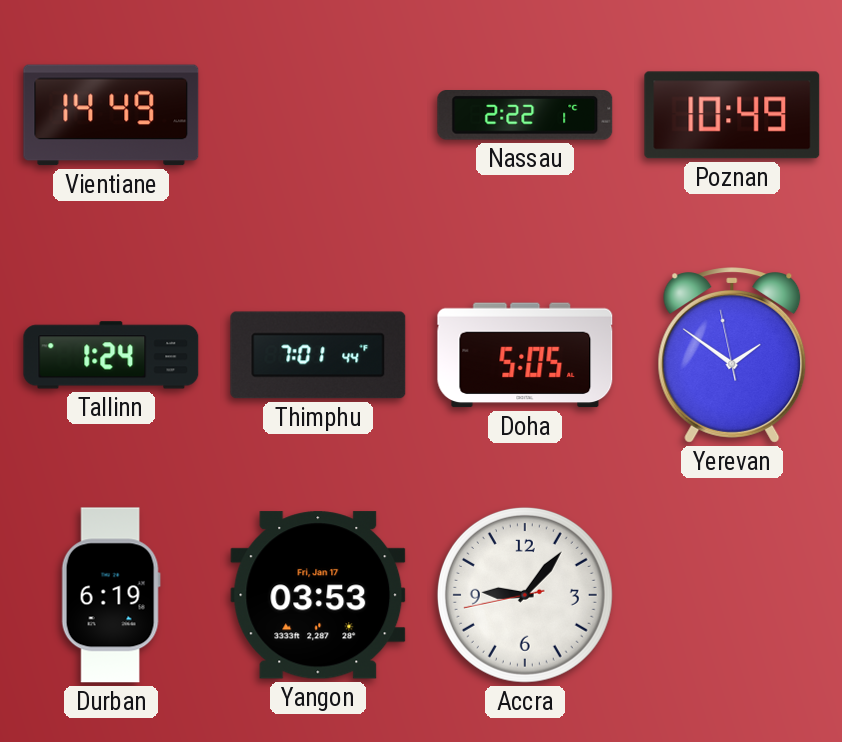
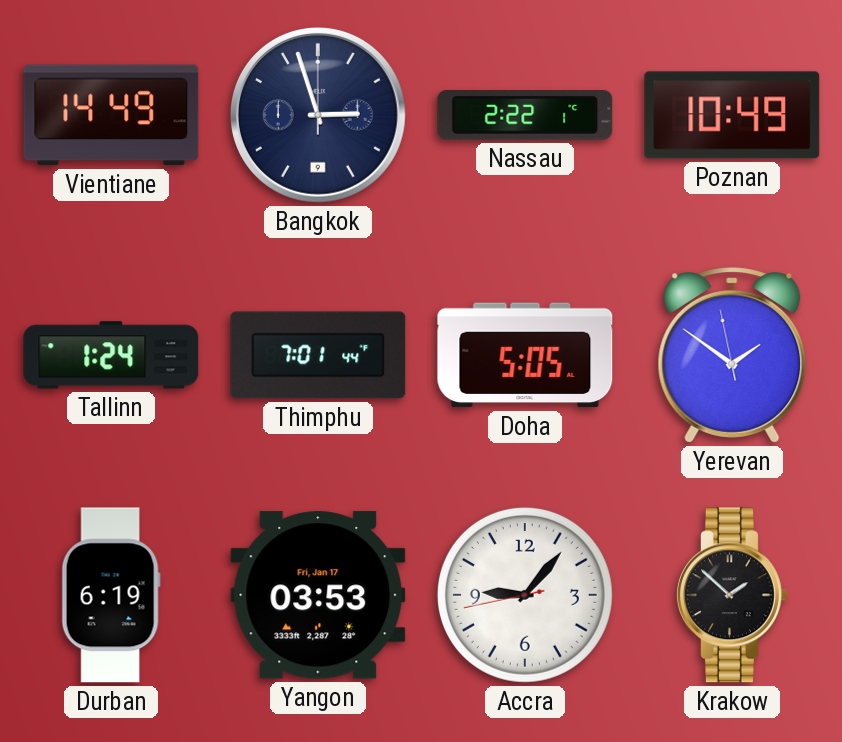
Bangkok: none -> 2:57
Krakow: none -> 1:52
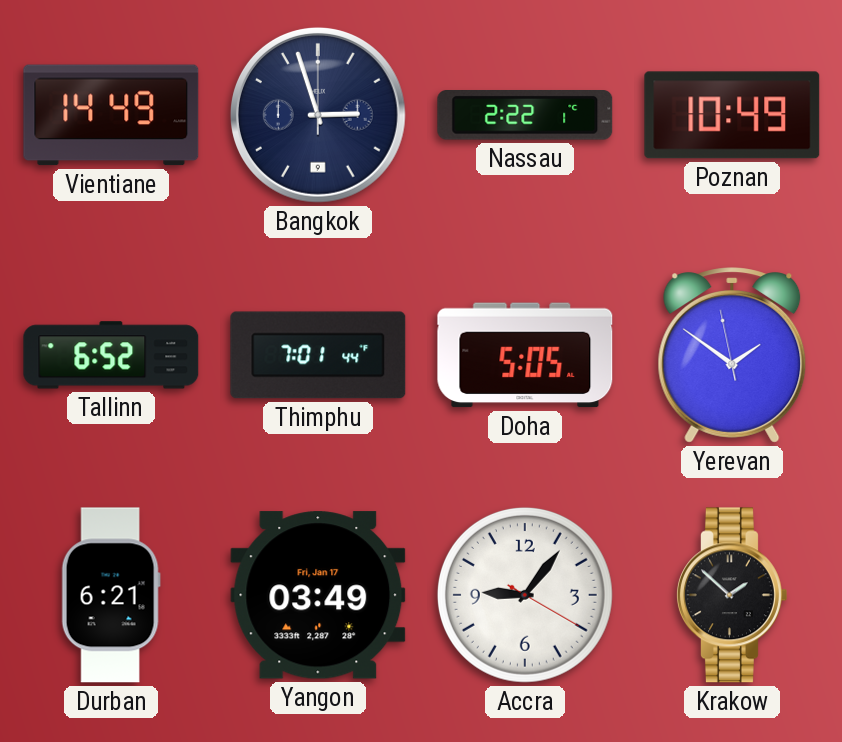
Tallinn: 1:24 -> 6:52
Durban: 6:19 -> 6:21
Yangon: 03:53 -> 03:49
Accra: 9:06:43 -> 9:06:20
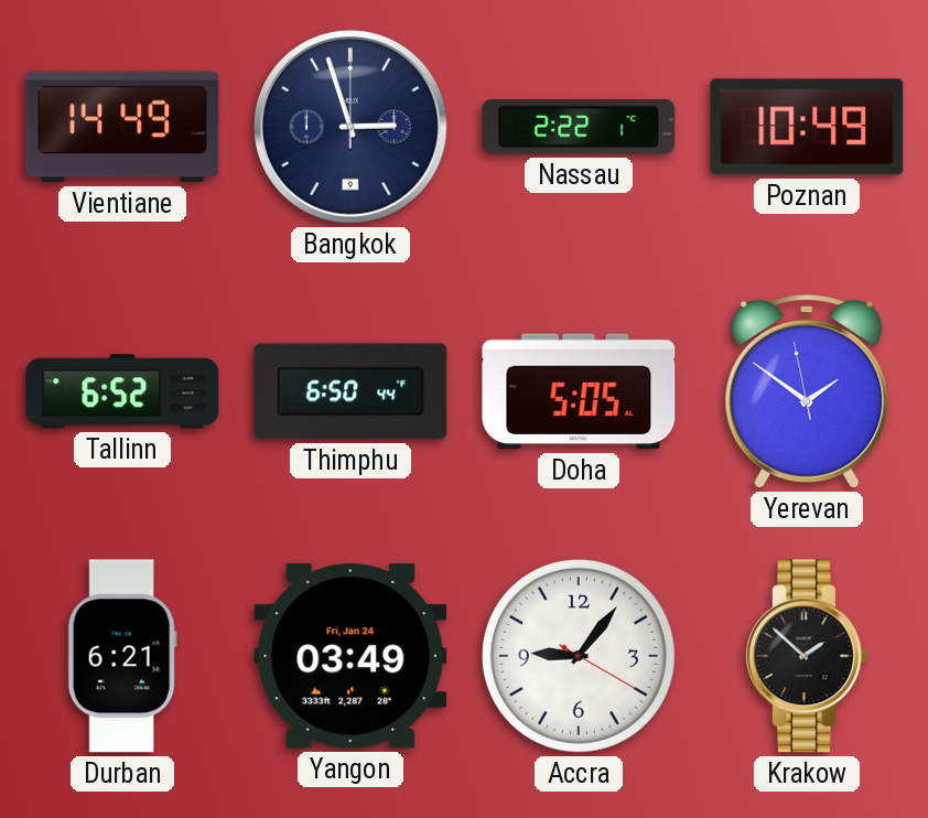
Thimphu: 7:01 -> 6:50
Yangon date: Fri, Jan 17 -> Fri, Jan 24
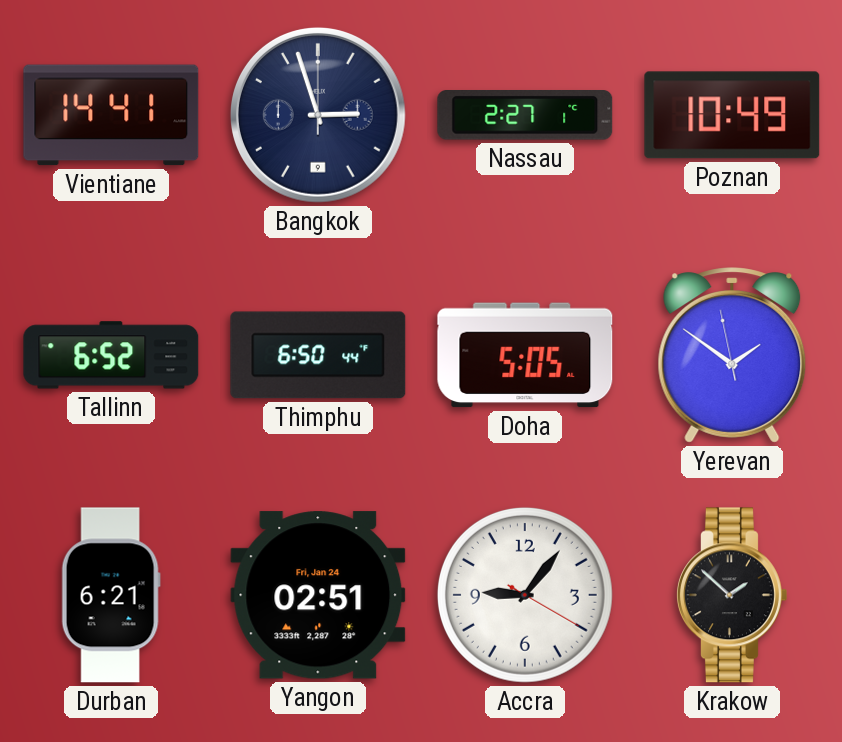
Vientiane: 14:49 -> 14:41
Nassau: 2:22 -> 2:27
Yangon: 03:49 -> 02:51
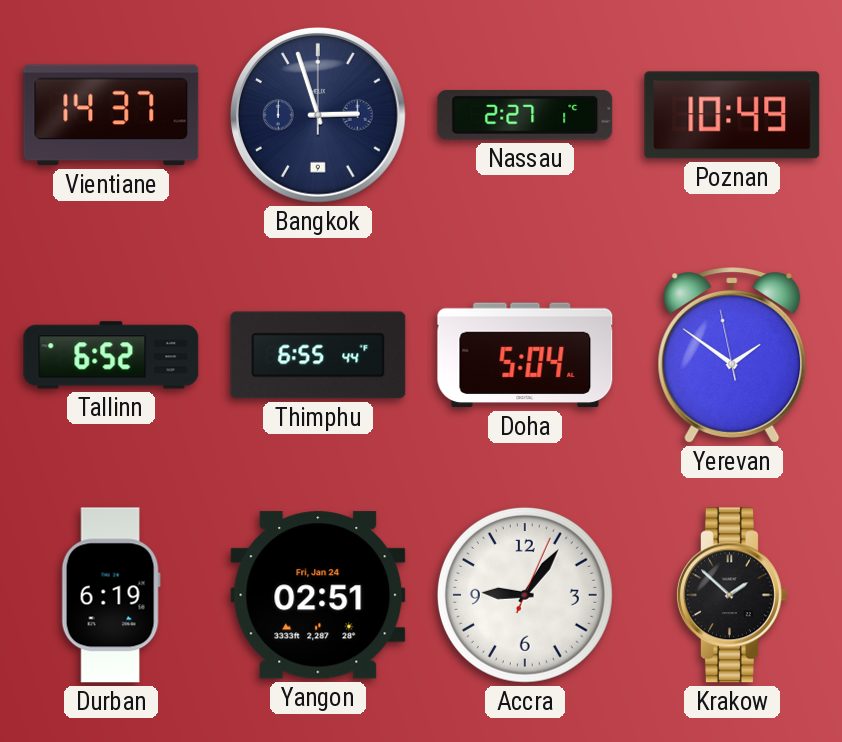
Vientiane: 14:41 -> 14:37
Thimphu: 6:50 -> 6:55
Doha: 5:05 -> 5:04
Durban: 6:21 -> 6:19
Accra: 9:06:20 -> 9:06:04
